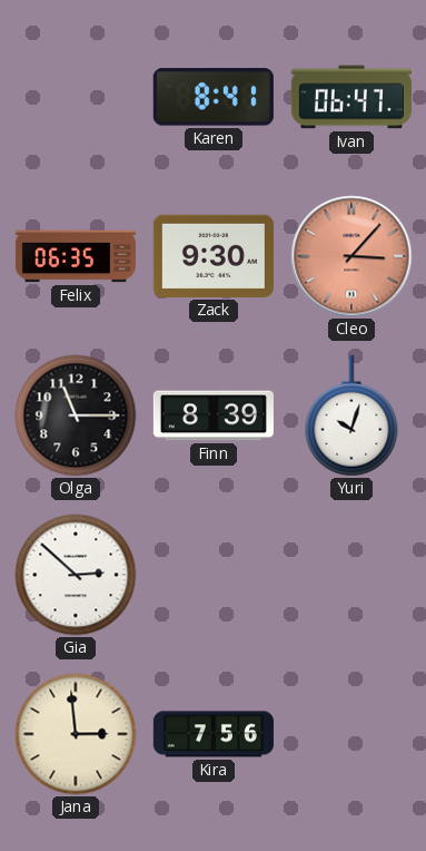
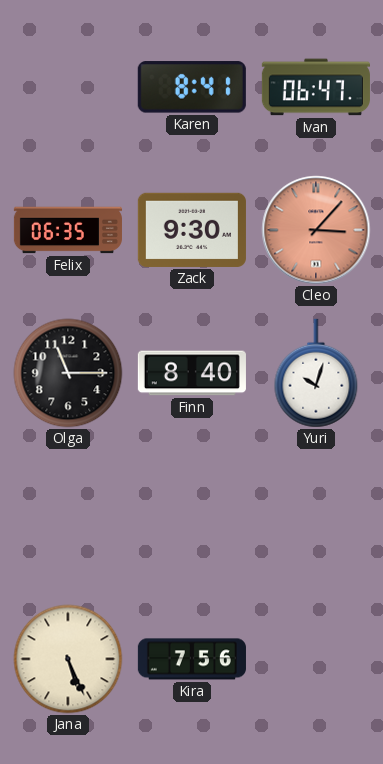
Finn: 8:39 -> 8:40
Gia: 2:52 -> none
Jana: 2:59 -> 5:26
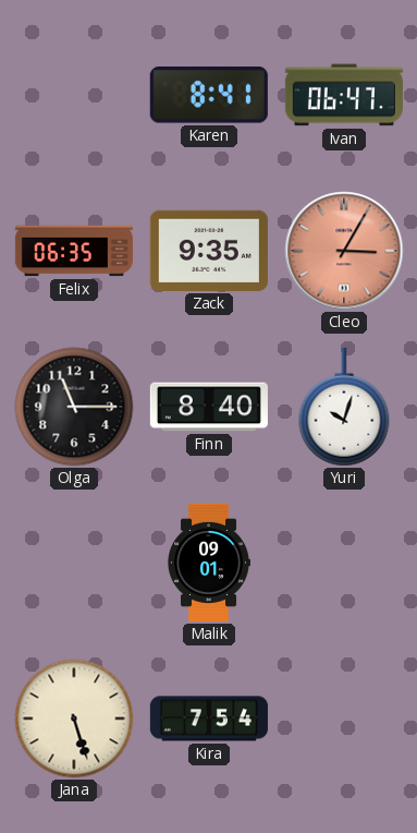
Zack: 9:30 -> 9:35
Cleo: 3:07 -> 3:05
Malik: none -> 09:01
Jana: 5:26 -> 5:27
Kira: 7:56 -> 7:54
